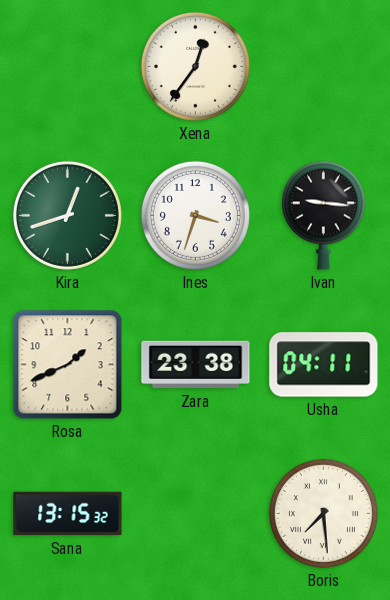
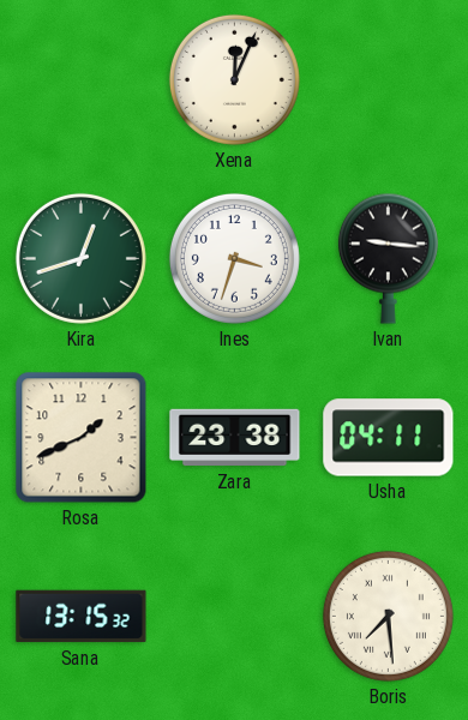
Xena: 12:36 -> 12:04
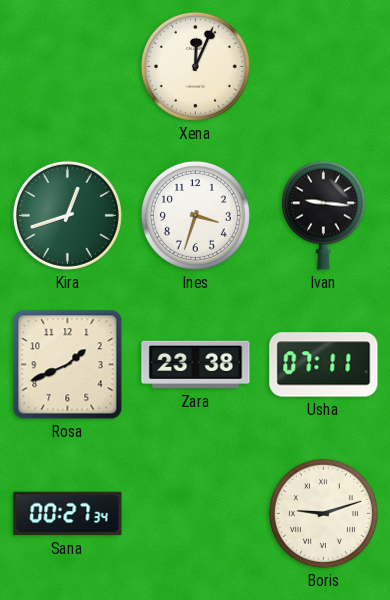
Usha: 04:11 -> 07:11
Sana: 13:15 -> 00:27
Boris: 7:29 -> 9:12
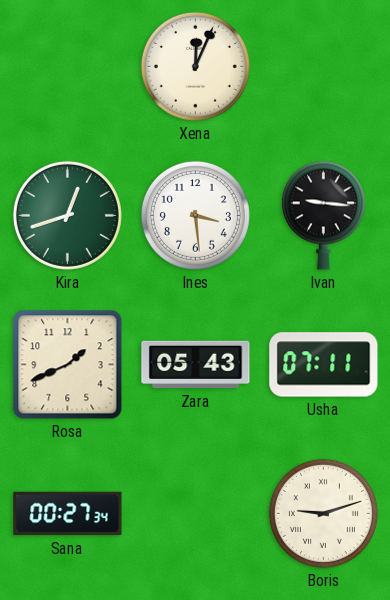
Ines: 3:33 -> 3:29
Zara: 23:38 -> 05:43
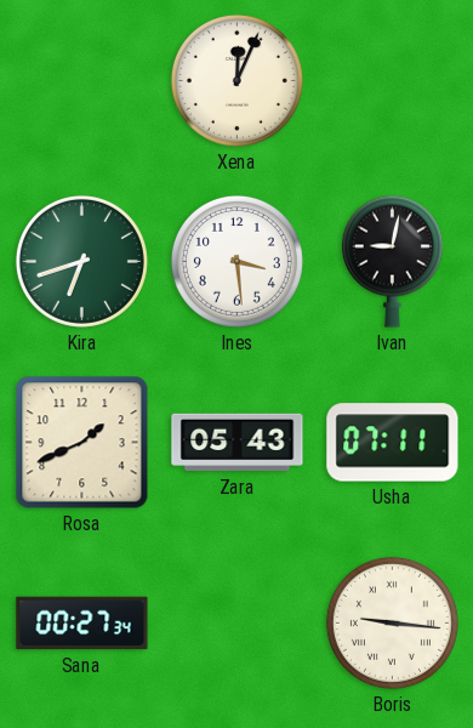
Kira: 12:42 -> 6:42
Ivan: 9:16 -> 9:02
Boris: 9:12 -> 9:16
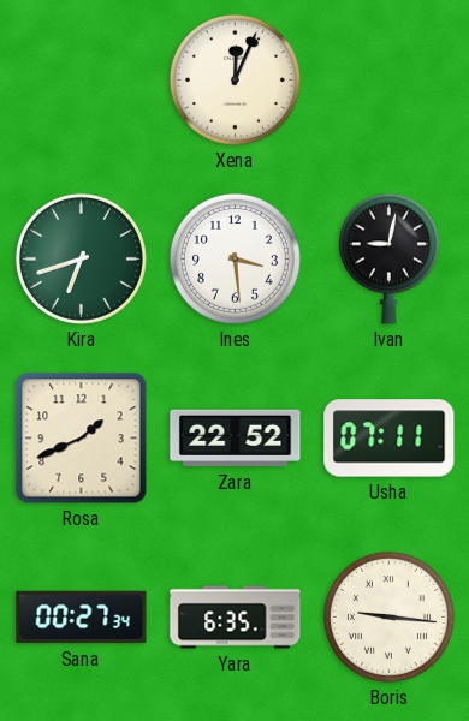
Zara: 05:43 -> 22:52
Yara: none -> 6:35
